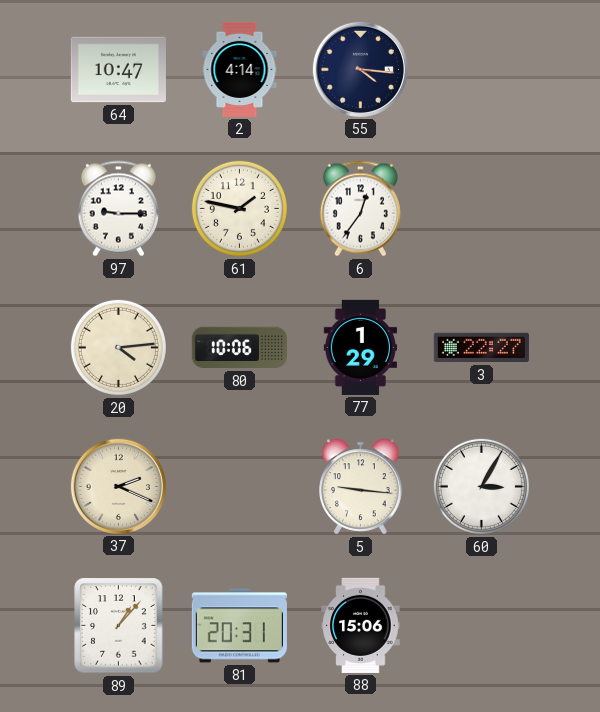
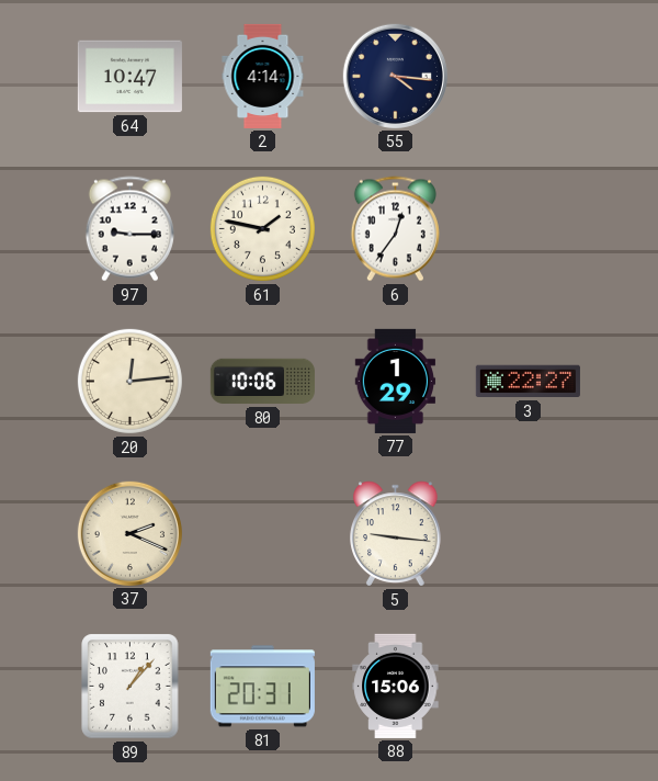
20: 4:14 -> 12:14
60: 3:05 -> none
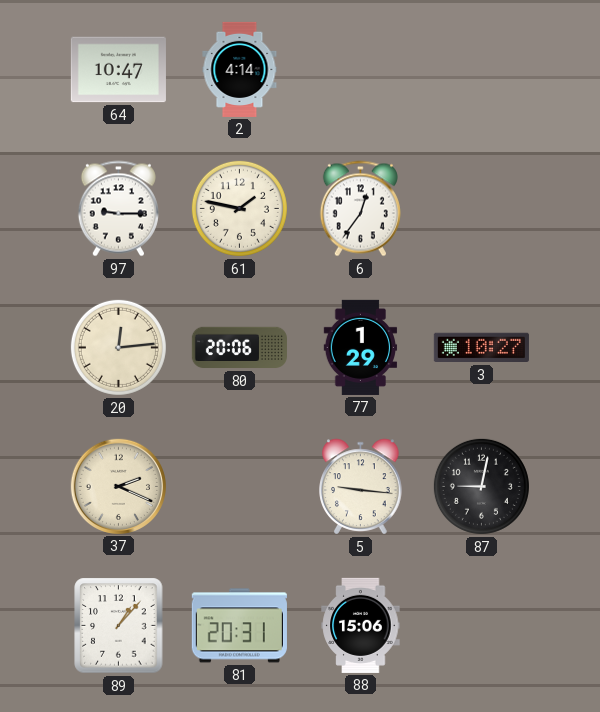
55: 4:16 -> none
80: 10:06 -> 20:06
3: 22:27 -> 10:27
87: none -> 9:02
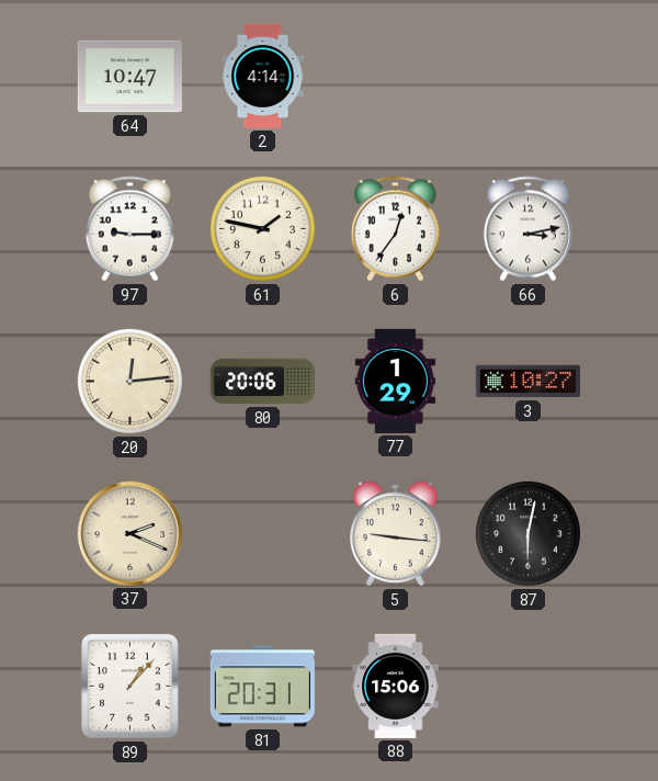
66: none -> 3:13
87: 9:02 -> 6:02
